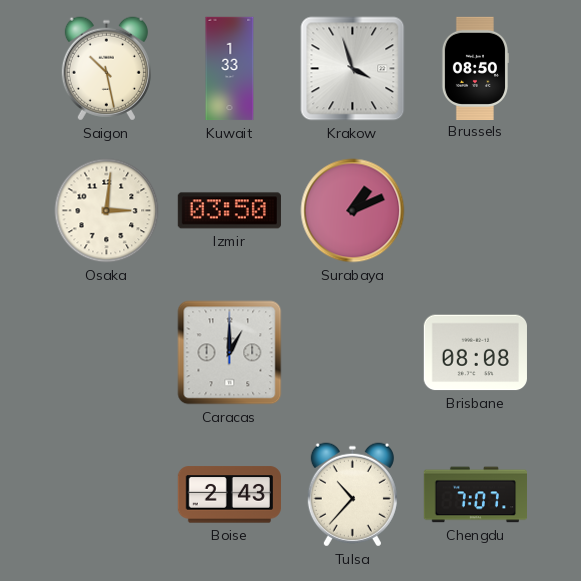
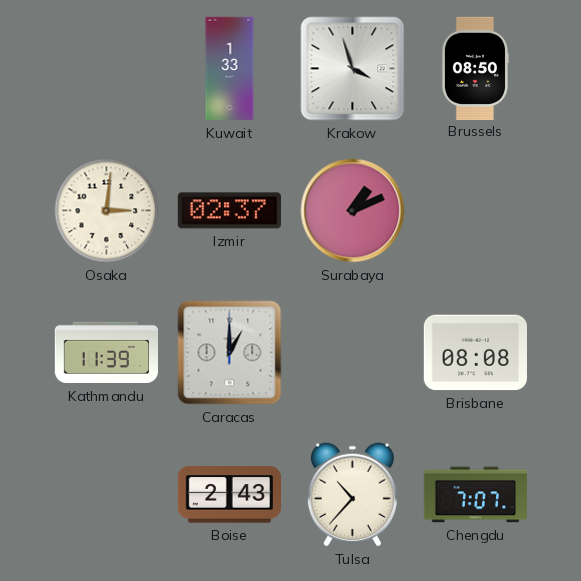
Saigon: 10:28 -> none
Izmir: 03:50 -> 02:37
Kathmandu: none -> 11:39
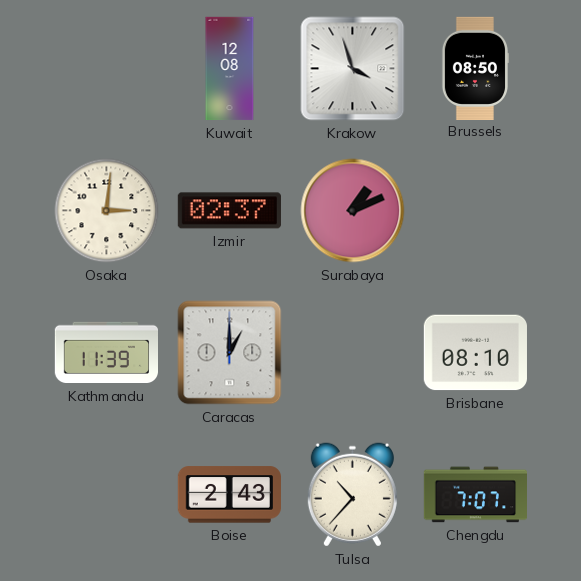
Kuwait: 1:33 -> 12:08
Brisbane: 08:08 -> 08:10
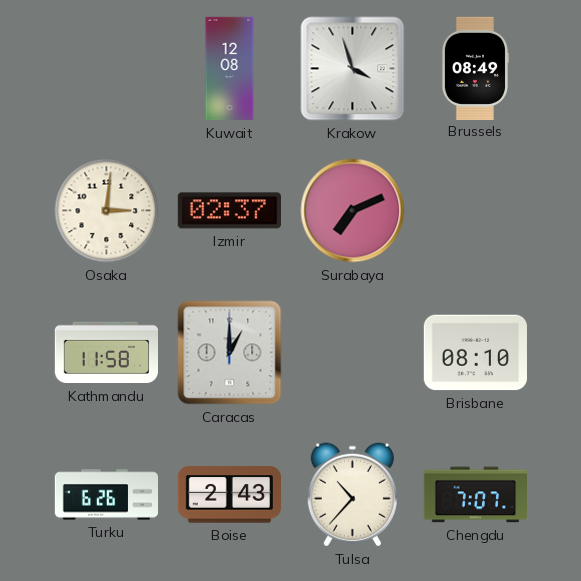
Brussels: 08:50 -> 08:49
Surabaya: 1:11 -> 7:11
Kathmandu: 11:39 -> 11:58
Turku: none -> 6:26
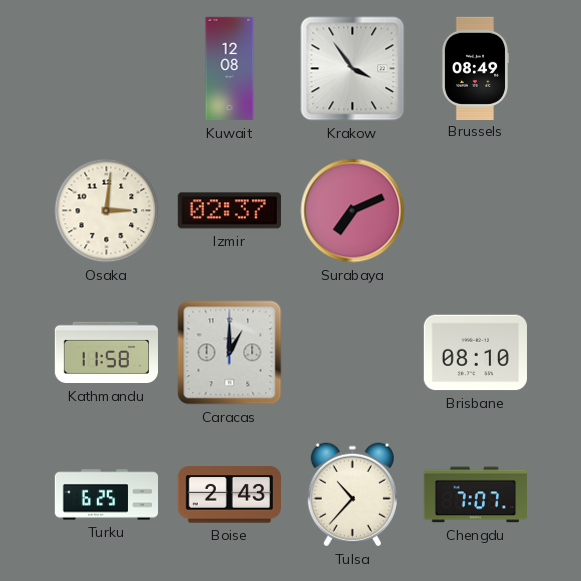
Krakow: 3:57 -> 3:54
Turku: 6:26 -> 6:25
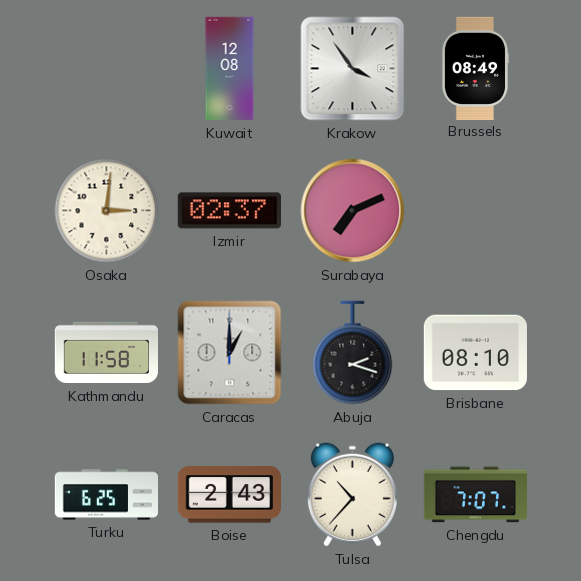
Abuja: none -> 2:18
